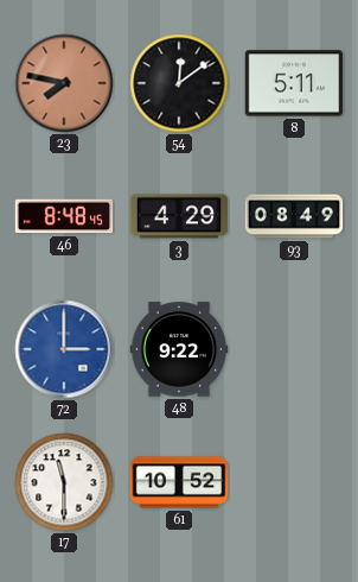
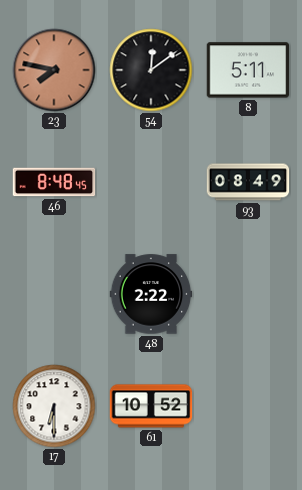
3: 4:29 -> none
72: 3:00 -> none
48: 9:22 -> 2:22
17: 11:30 -> 6:30
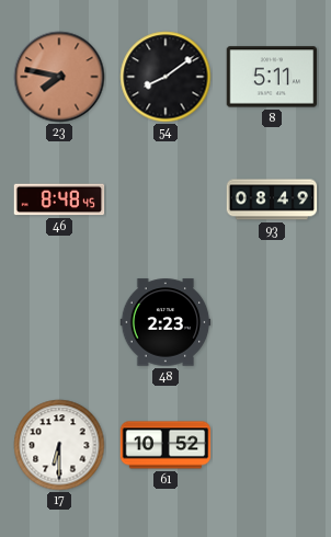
54: 12:09 -> 8:09
48: 2:22 -> 2:23
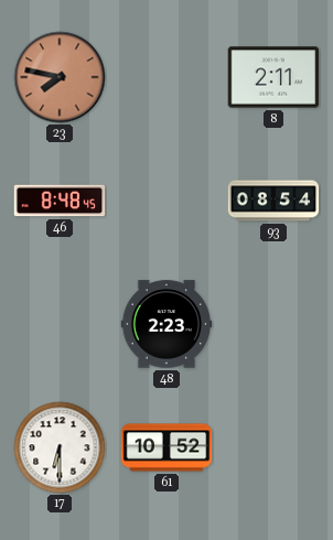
54: 8:09 -> none
8: 5:11 -> 2:11
93: 08:49 -> 08:54
